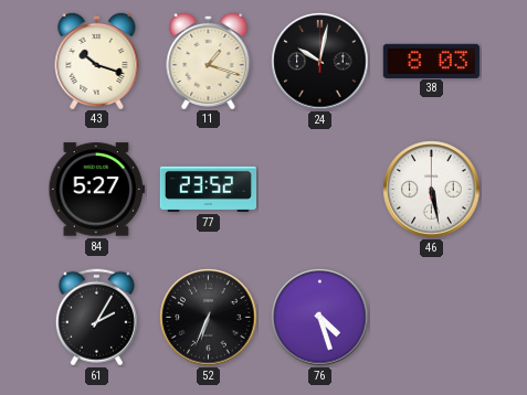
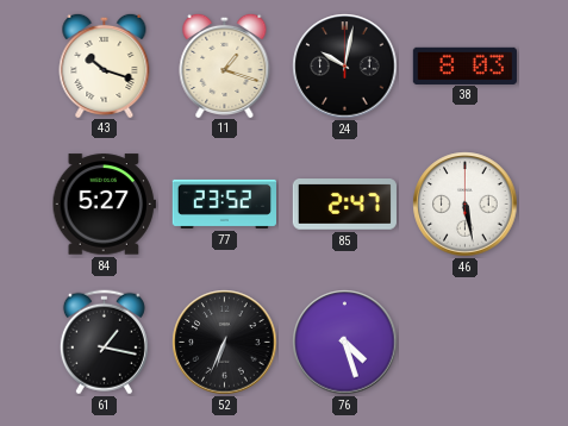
85: none -> 2:47
61: 2:05 -> 1:17
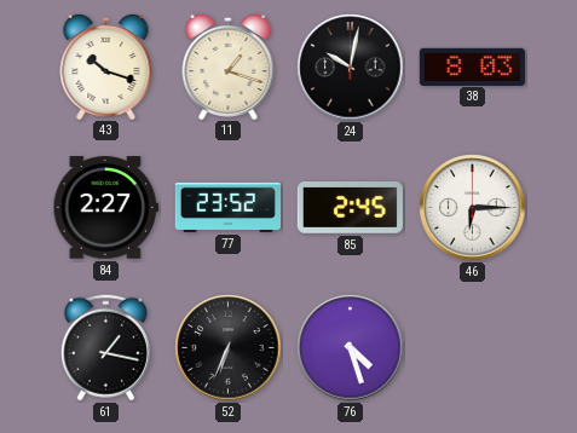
84: 5:27 -> 2:27
85: 2:47 -> 2:45
46: 5:28 -> 6:15
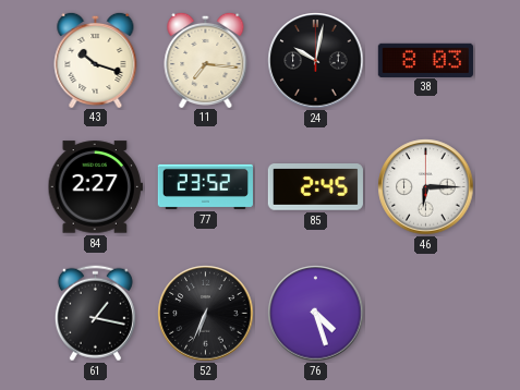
11: 1:18 -> 7:16
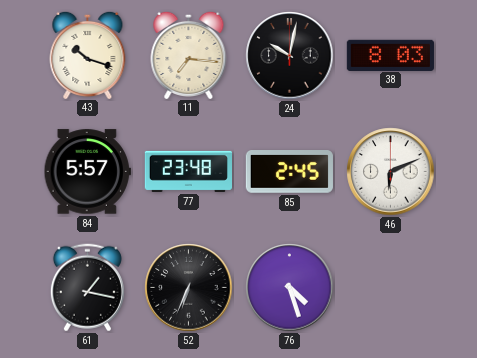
84: 2:27 -> 5:57
77: 23:52 -> 23:48
46: 6:15 -> 6:11
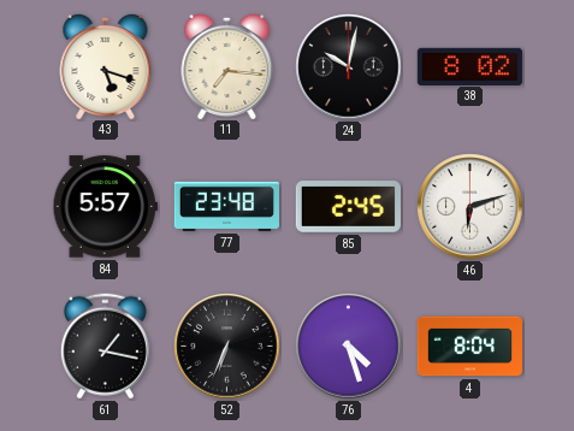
43: 10:18 -> 5:18
38: 8:03 -> 8:02
46: 6:11 -> 6:12
4: none -> 8:04
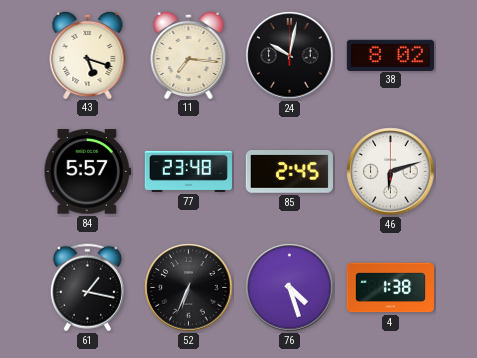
4: 8:04 -> 1:38
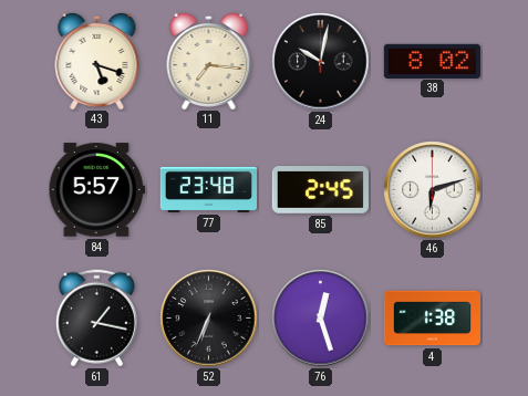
76: 4:27 -> 12:27
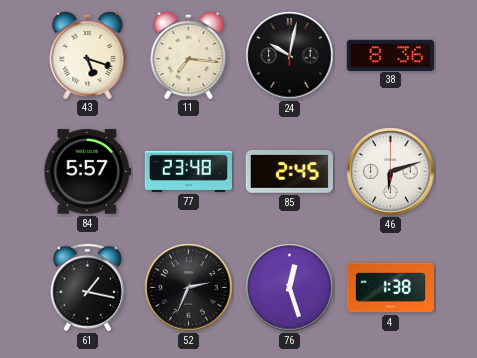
38: 8:02 -> 8:36
52: 6:34 -> 2:34
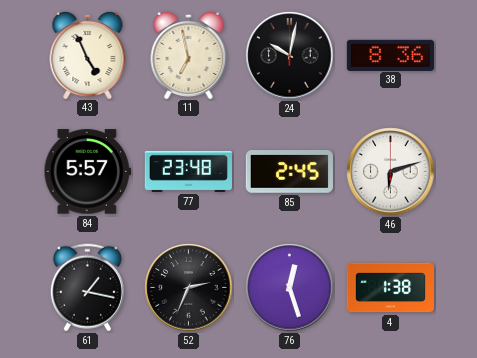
43: 5:18 -> 4:56
11: 7:16 -> 6:58
